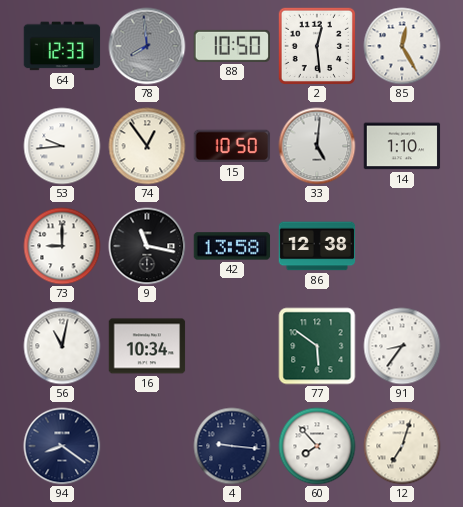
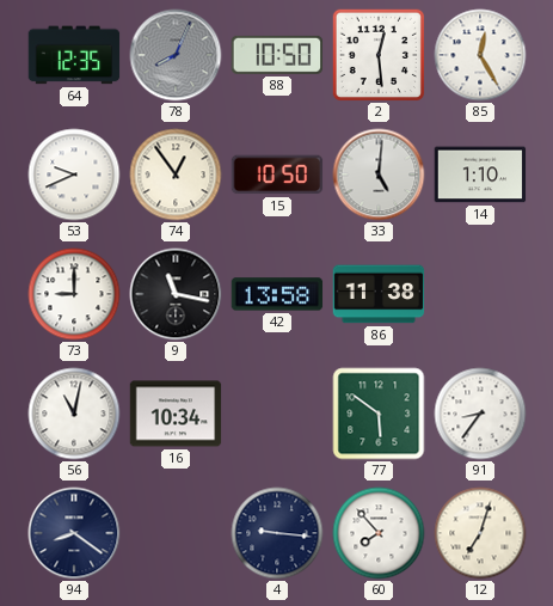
64: 12:33 -> 12:35
78: 7:59 -> 8:04
53: 9:44 -> 9:41
86: 12:38 -> 11:38
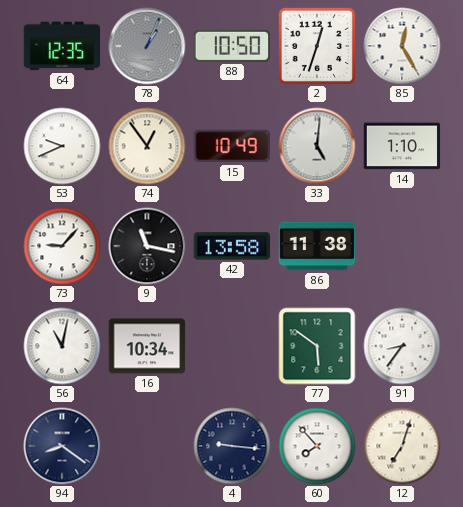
78: 8:04 -> 1:04
2: 12:29 -> 12:33
15: 10:50 -> 10:49
73: 9:00 -> 9:07
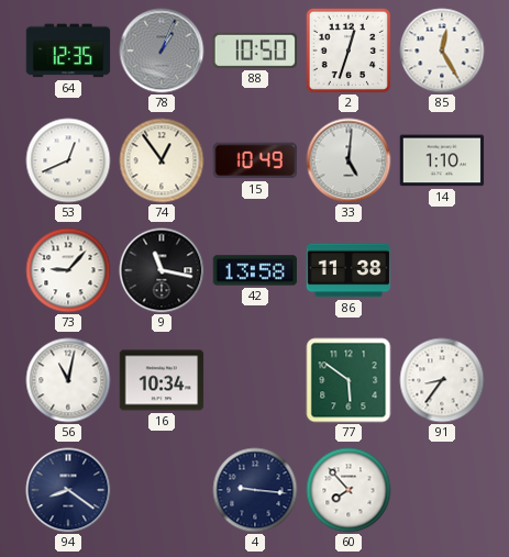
53: 9:41 -> 12:41
12: 7:03 -> none
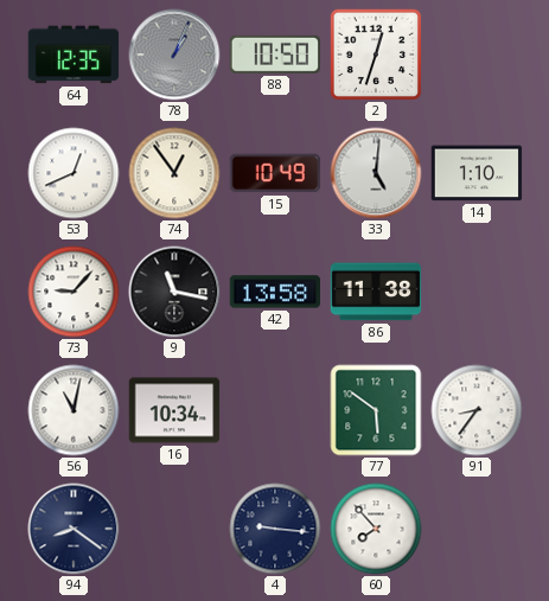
85: 12:25 -> none
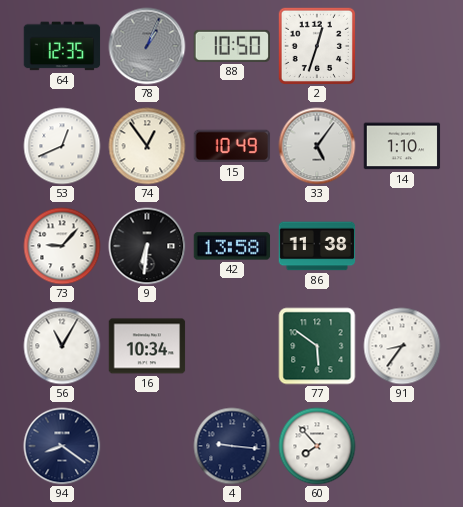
33: 5:01 -> 5:06
9: 11:17 -> 6:31
56: 11:02 -> 11:05
